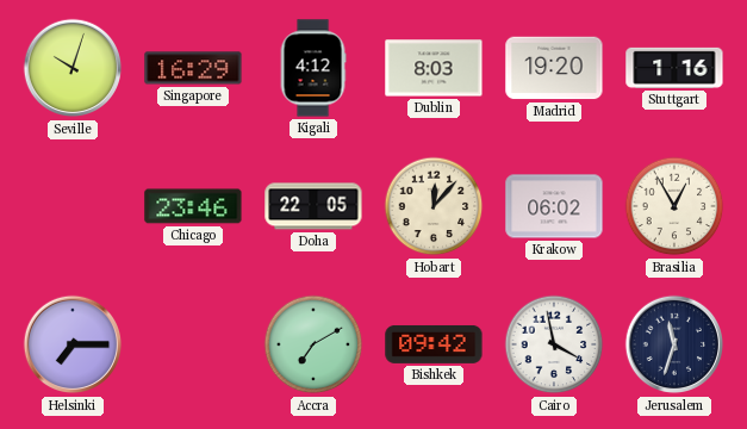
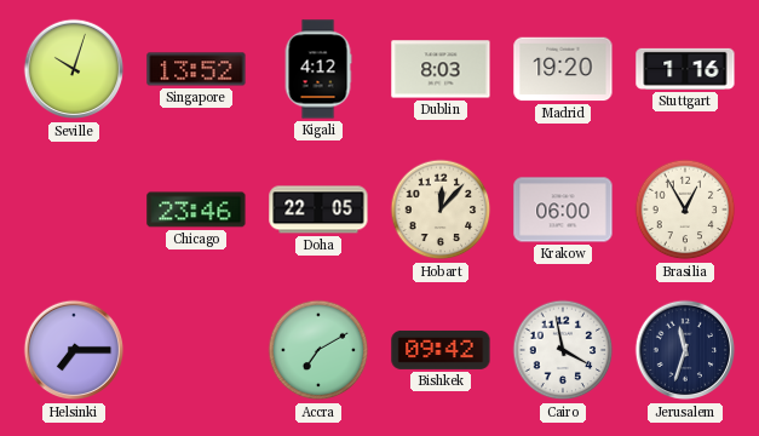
Singapore: 16:29 -> 13:52
Krakow: 06:02 -> 06:00
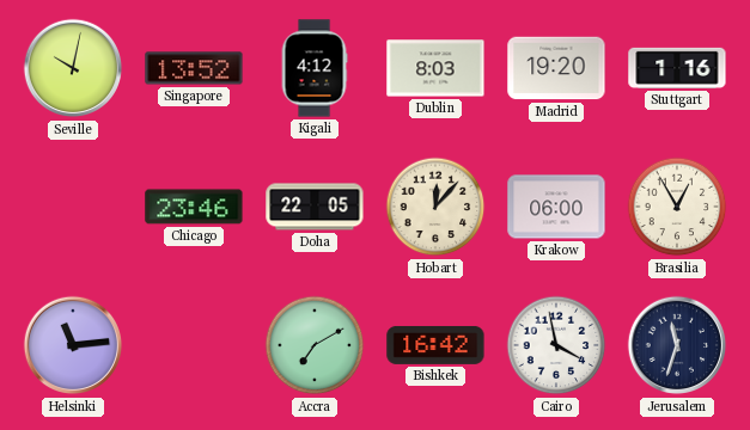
Seville: 10:03 -> 10:02
Helsinki: 7:15 -> 11:14
Bishkek: 09:42 -> 16:42
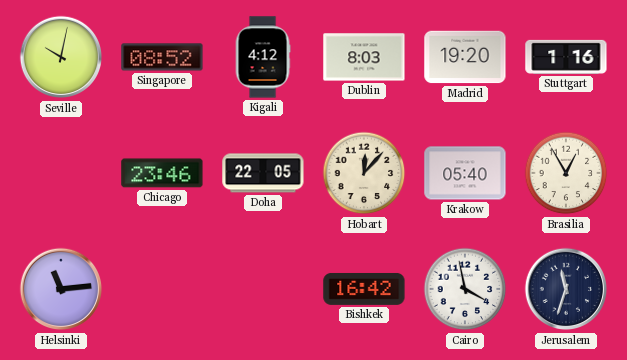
Singapore: 13:52 -> 08:52
Krakow: 06:00 -> 05:40
Accra: 7:10 -> none
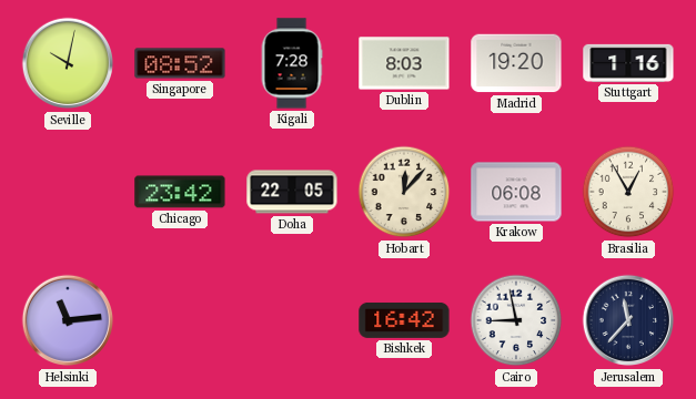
Kigali: 4:12 -> 7:28
Chicago: 23:46 -> 23:42
Krakow: 05:40 -> 06:08
Cairo: 3:58 -> 8:58
Jerusalem: 11:33 -> 11:37
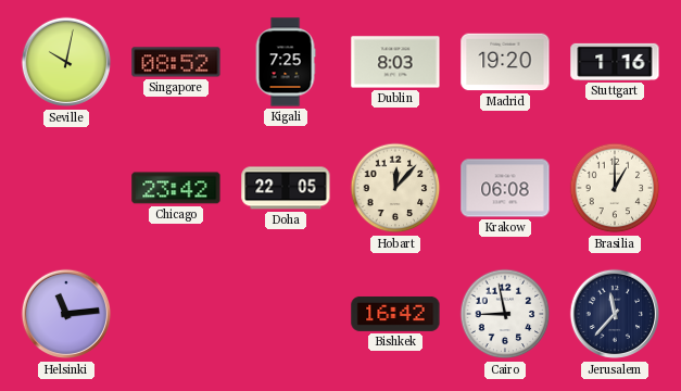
Kigali: 7:28 -> 7:25
Brasilia: 12:55 -> 1:00
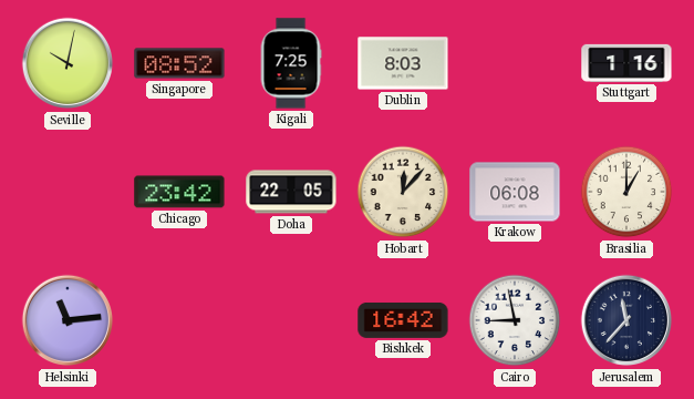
Madrid: 19:20 -> none
